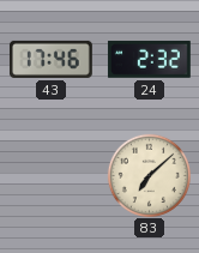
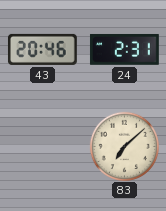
43: 17:46 -> 20:46
24: 2:32 -> 2:31
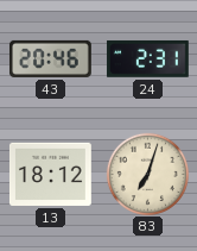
13: none -> 18:12
83: 7:08 -> 7:03
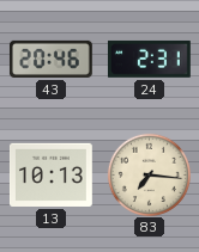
13: 18:12 -> 10:13
83: 7:03 -> 7:16
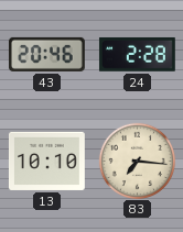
24: 2:31 -> 2:28
13: 10:13 -> 10:10
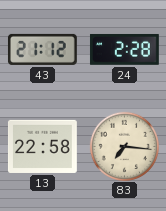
43: 20:46 -> 21:12
13: 10:10 -> 22:58
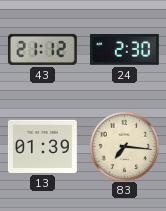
24: 2:28 -> 2:30
13: 22:58 -> 01:39
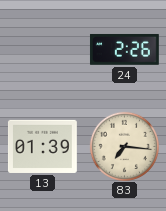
43: 21:12 -> none
24: 2:30 -> 2:26
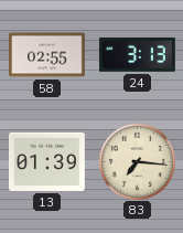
58: none -> 02:55
24: 2:26 -> 3:13
